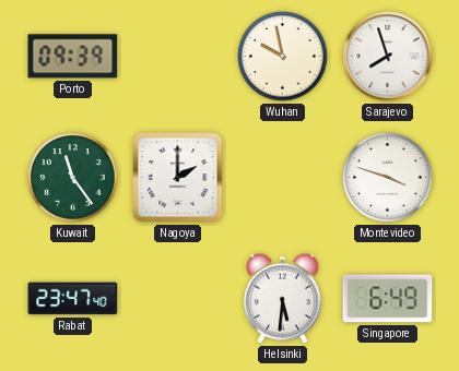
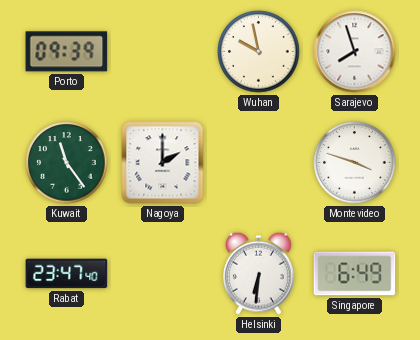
Helsinki: 5:31 -> 6:31
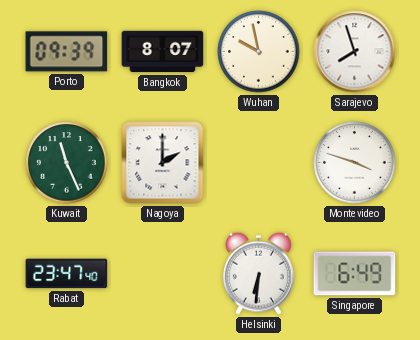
Bangkok: none -> 8:07
Kuwait: 11:24 -> 11:26
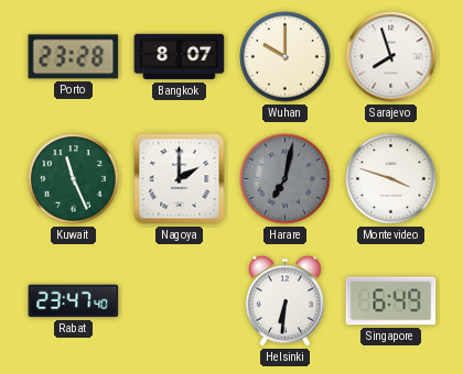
Porto: 09:39 -> 23:28
Wuhan: 9:58 -> 10:00
Harare: none -> 7:02
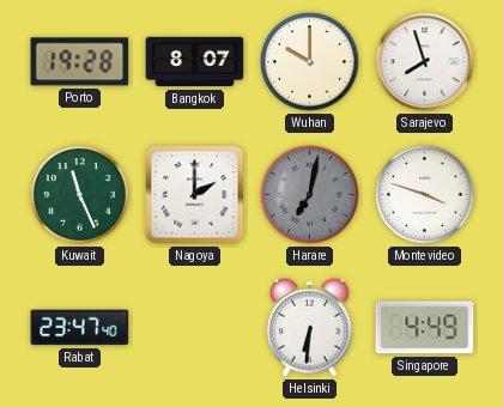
Porto: 23:28 -> 19:28
Singapore: 6:49 -> 4:49
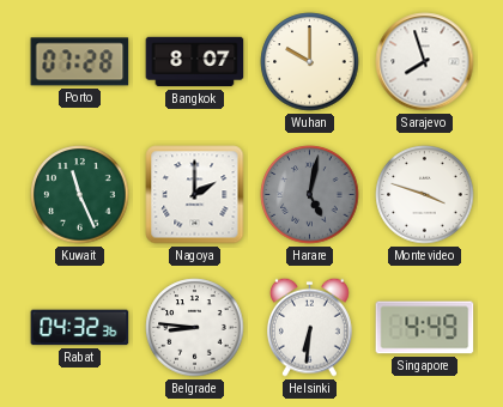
Porto: 19:28 -> 07:28
Harare: 7:02 -> 5:02
Rabat: 23:47 -> 04:32
Belgrade: none -> 8:46
